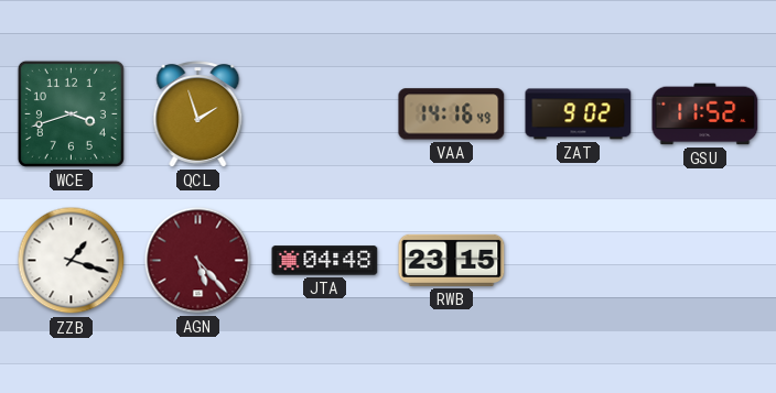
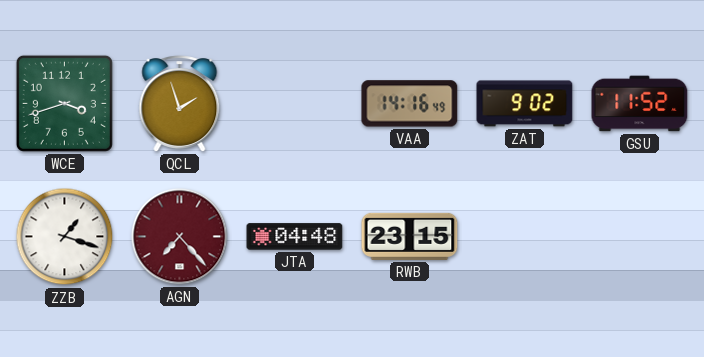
AGN: 5:23 -> 7:23
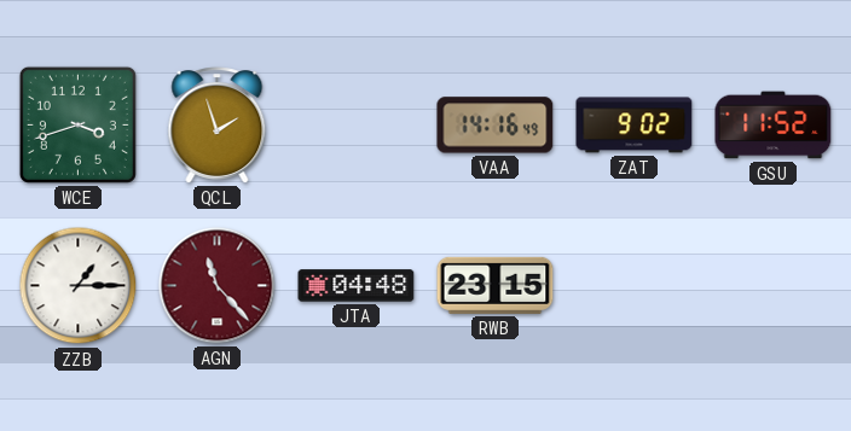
ZZB: 1:18 -> 1:15
AGN: 7:23 -> 11:23
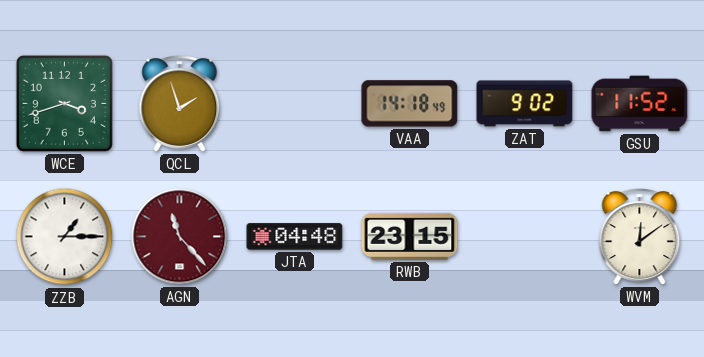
VAA: 14:16 -> 14:18
WVM: none -> 12:09
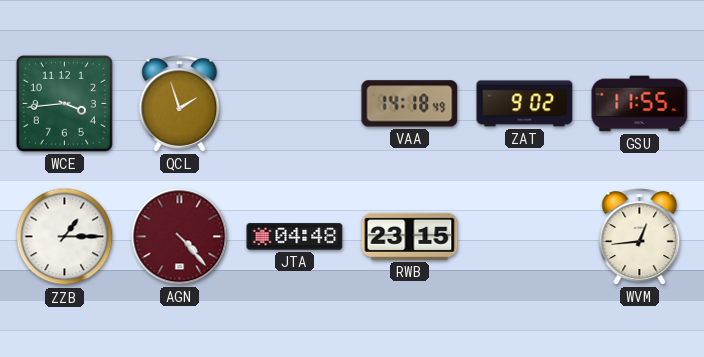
WCE: 3:42 -> 3:44
GSU: 11:52 -> 11:55
AGN: 11:23 -> 4:23
WVM: 12:09 -> 12:44
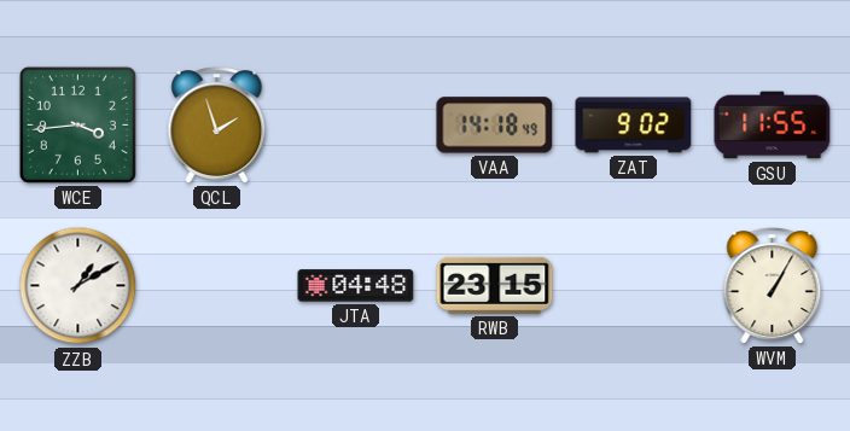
ZZB: 1:15 -> 1:10
AGN: 4:23 -> none
WVM: 12:44 -> 1:05
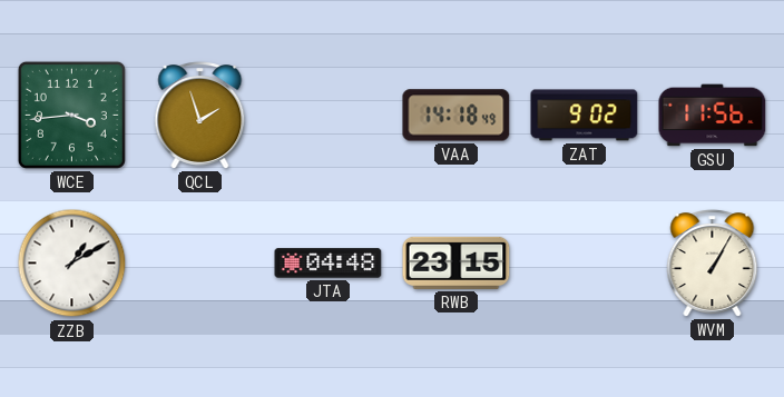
GSU: 11:55 -> 11:56
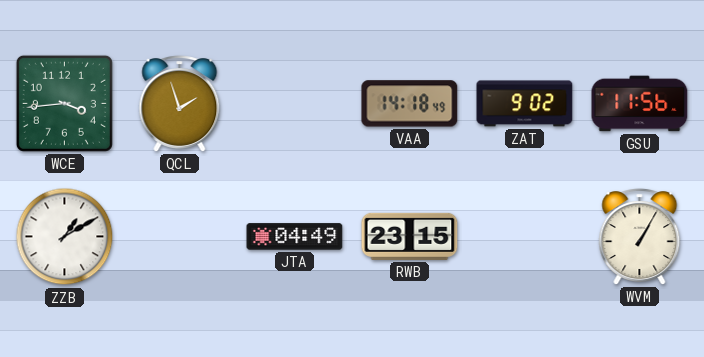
JTA: 04:48 -> 04:49
